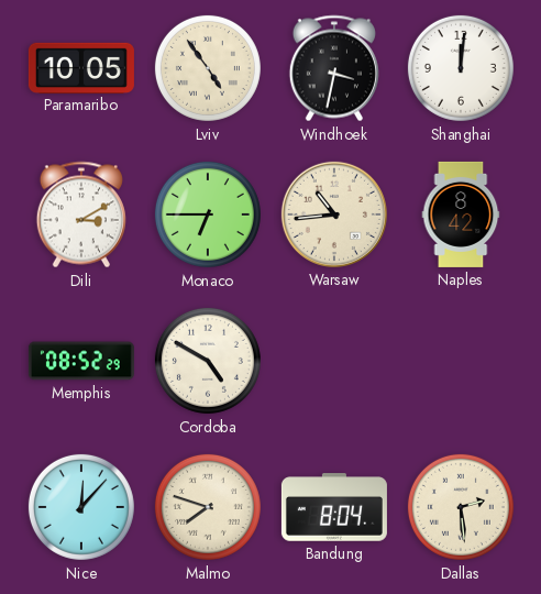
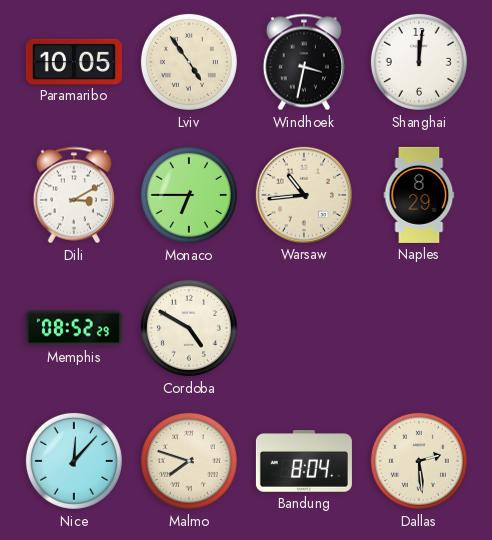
Naples: 8:42 -> 8:29
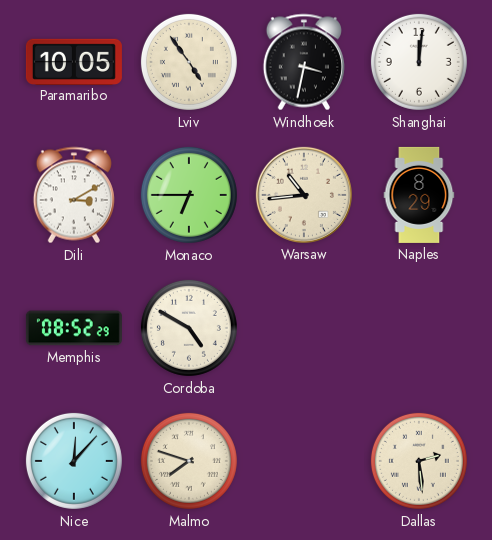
Bandung: 8:04 -> none
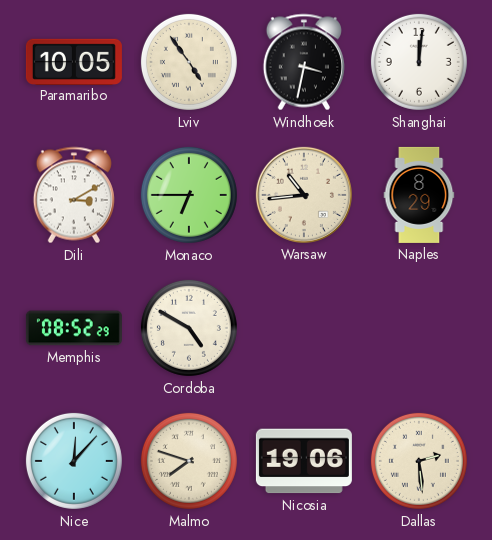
Nicosia: none -> 19:06
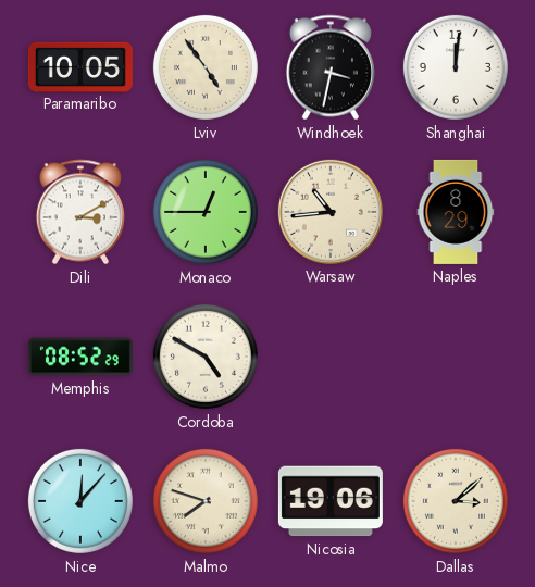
Monaco: 6:45 -> 12:45
Dallas: 2:29 -> 3:08
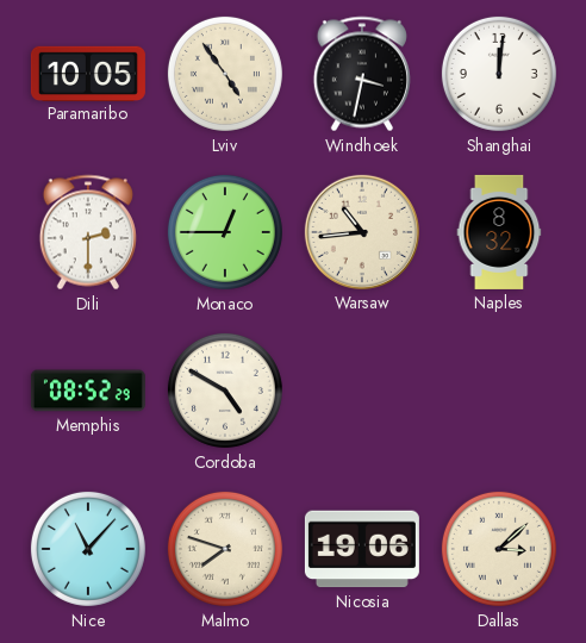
Dili: 3:10 -> 2:30
Naples: 8:29 -> 8:32
Nice: 12:07 -> 11:07
